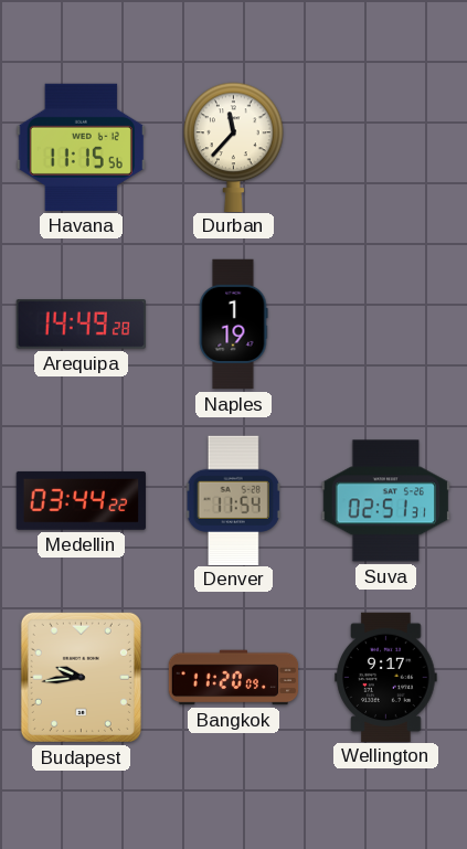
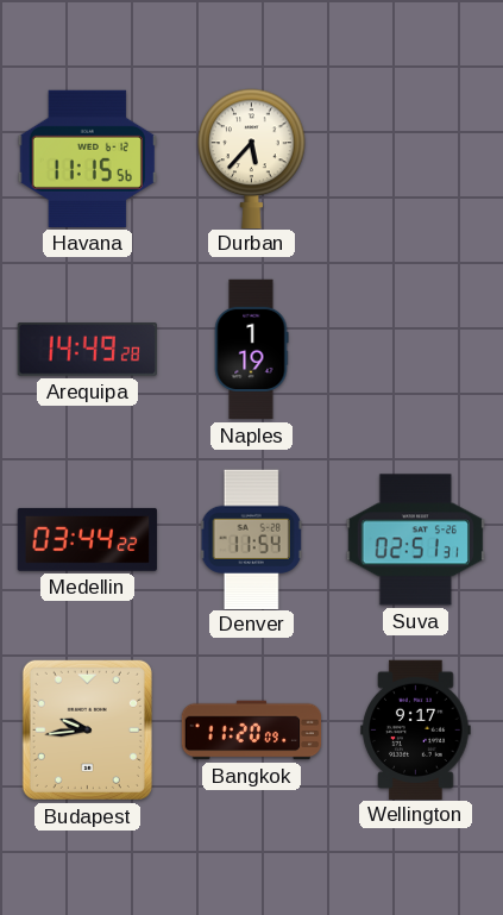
Durban: 11:37 -> 5:37
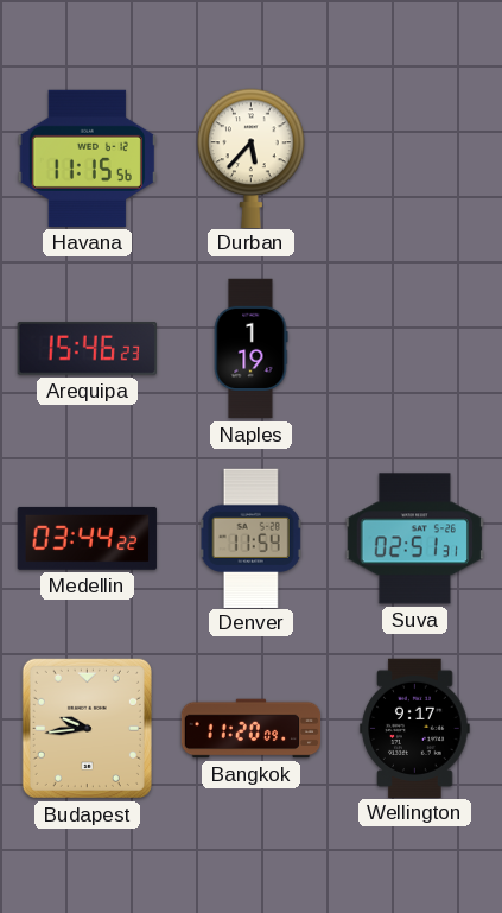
Arequipa: 14:49 -> 15:46
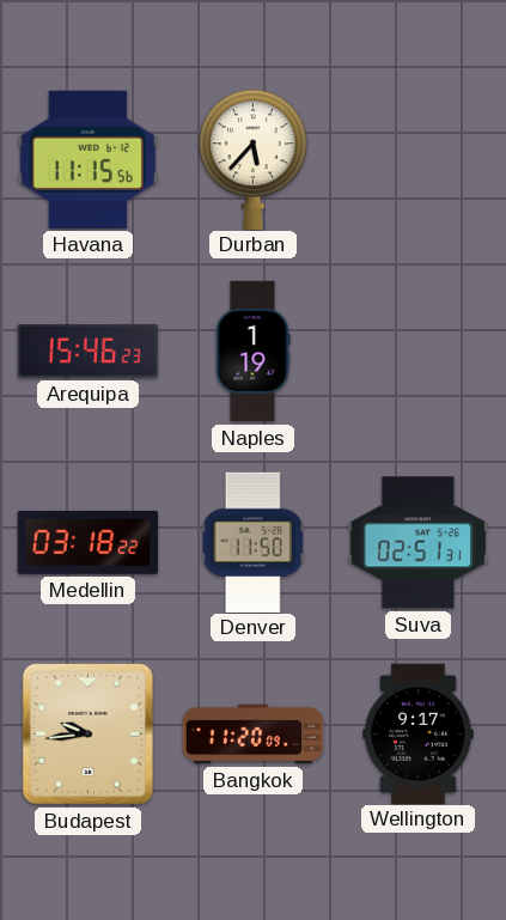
Medellin: 03:44 -> 03:18
Denver: 11:54 -> 11:50
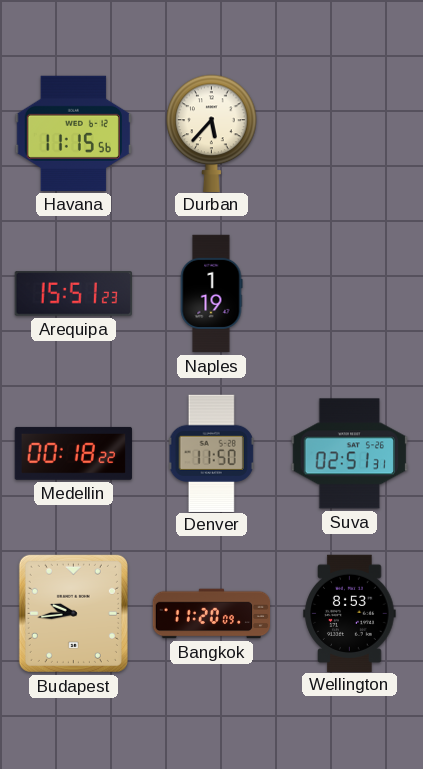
Arequipa: 15:46 -> 15:51
Medellin: 03:18 -> 00:18
Wellington: 9:17 -> 8:53
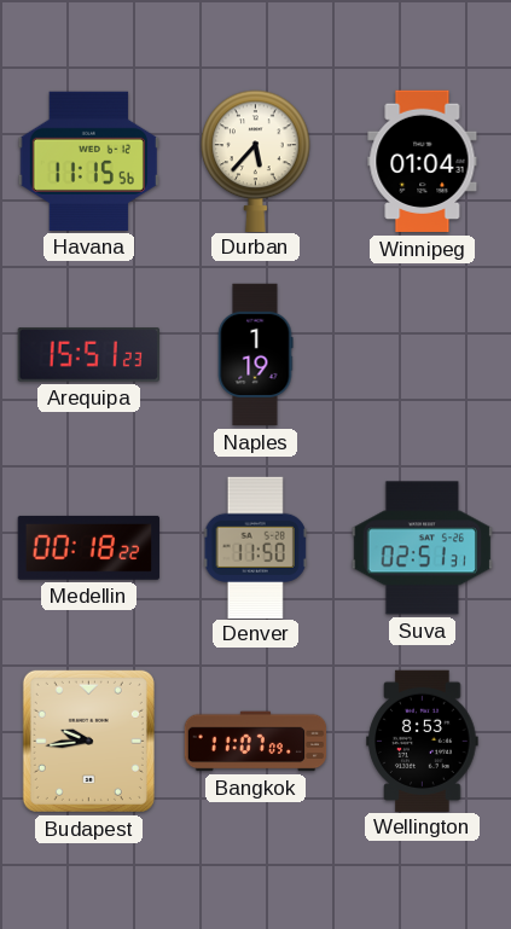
Winnipeg: none -> 01:04
Bangkok: 11:20 -> 11:07
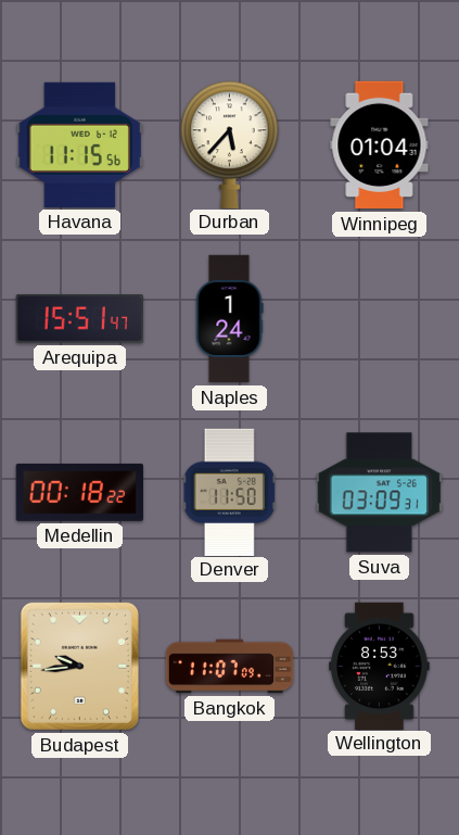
Arequipa: 15:51:23 -> 15:51:47
Naples: 1:19 -> 1:24
Suva: 02:51 -> 03:09
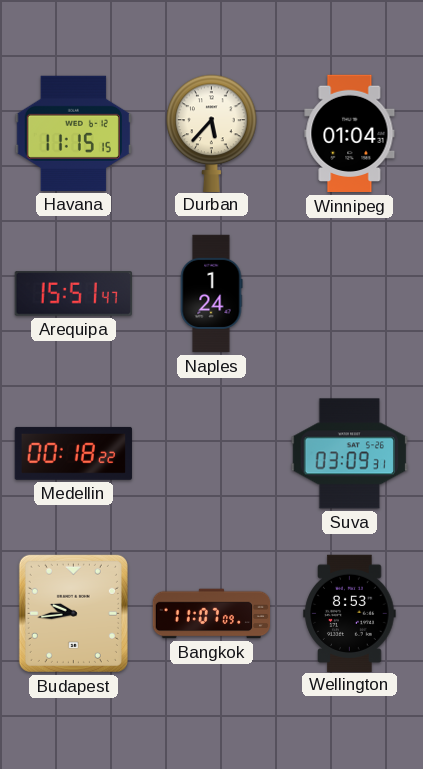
Havana: 11:15:56 -> 11:15:15
Denver: 11:50 -> none
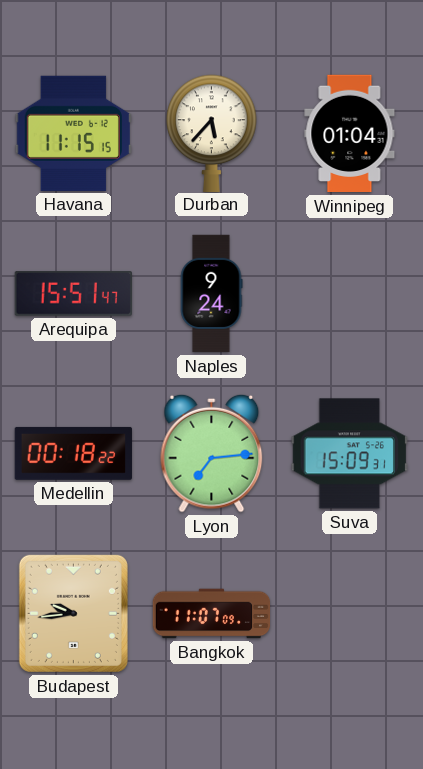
Naples: 1:24 -> 9:24
Lyon: none -> 7:14
Suva: 03:09 -> 15:09
Wellington: 8:53 -> none
